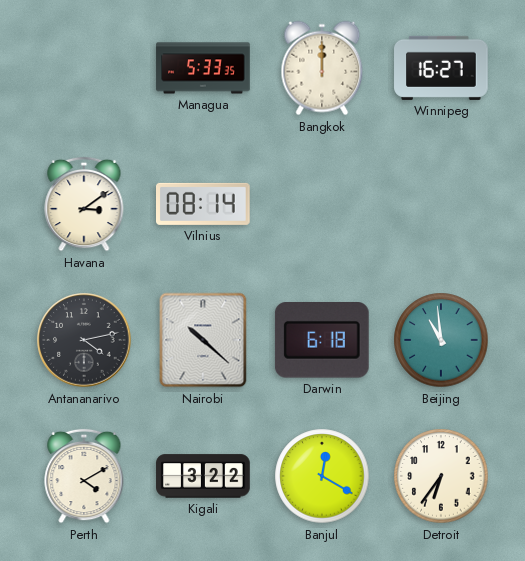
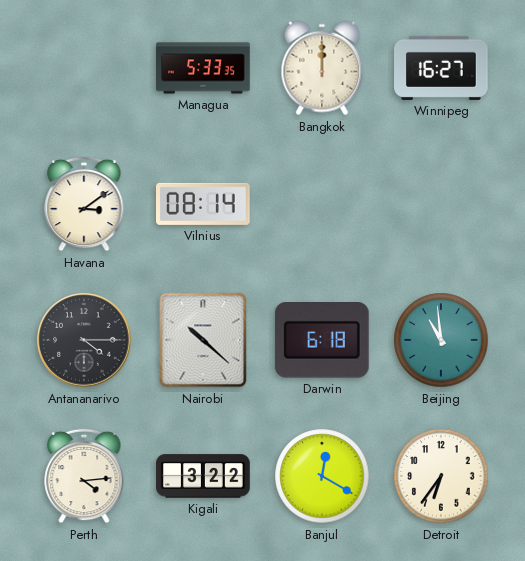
Antananarivo: 4:13 -> 4:15
Perth: 4:10 -> 4:14
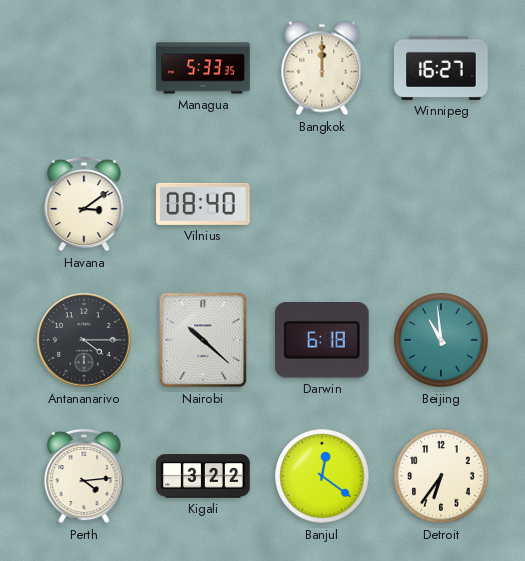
Vilnius: 08:14 -> 08:40
Banjul: 12:20 -> 12:21
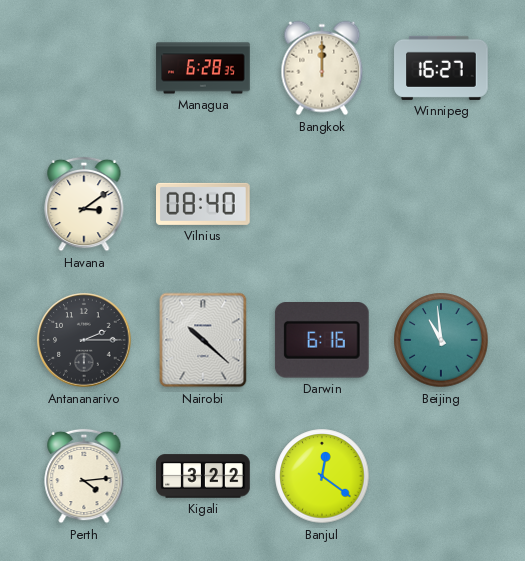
Managua: 5:33 -> 6:28
Antananarivo: 4:15 -> 2:15
Darwin: 6:18 -> 6:16
Detroit: 6:36 -> none
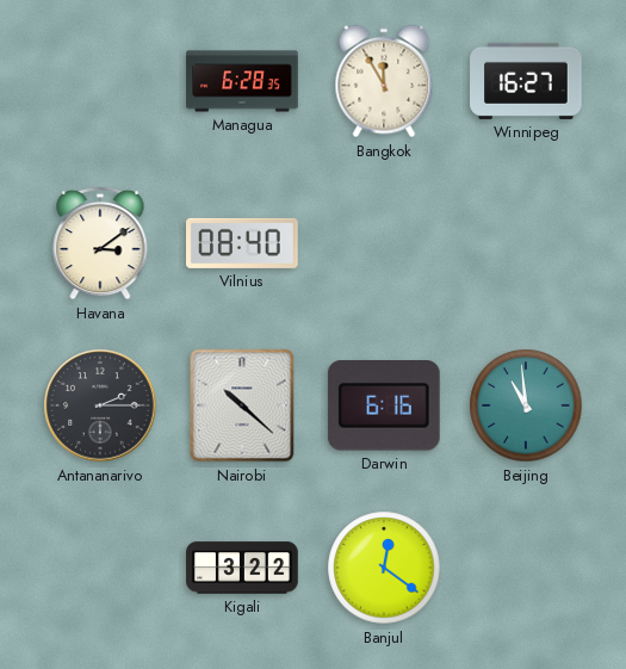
Bangkok: 12:00 -> 11:55
Perth: 4:14 -> none
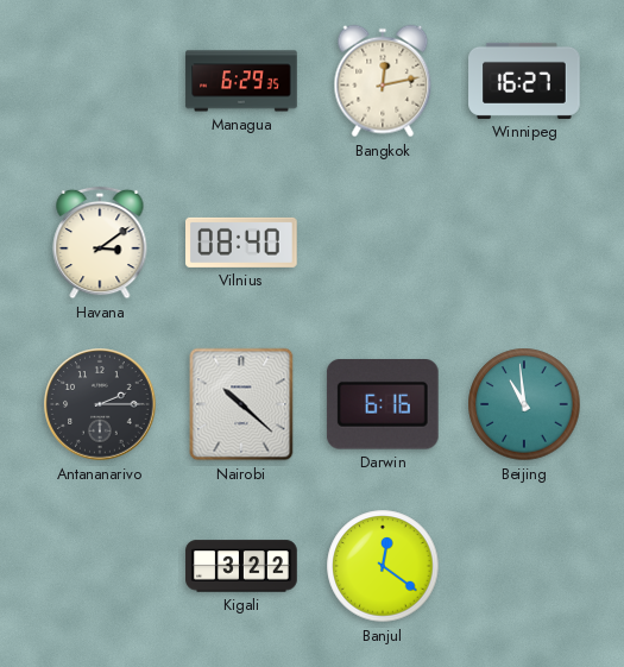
Managua: 6:28 -> 6:29
Bangkok: 11:55 -> 12:13
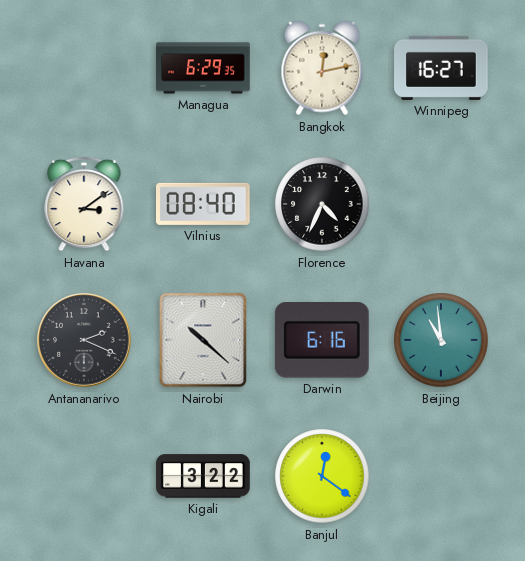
Florence: none -> 4:34
Antananarivo: 2:15 -> 2:19
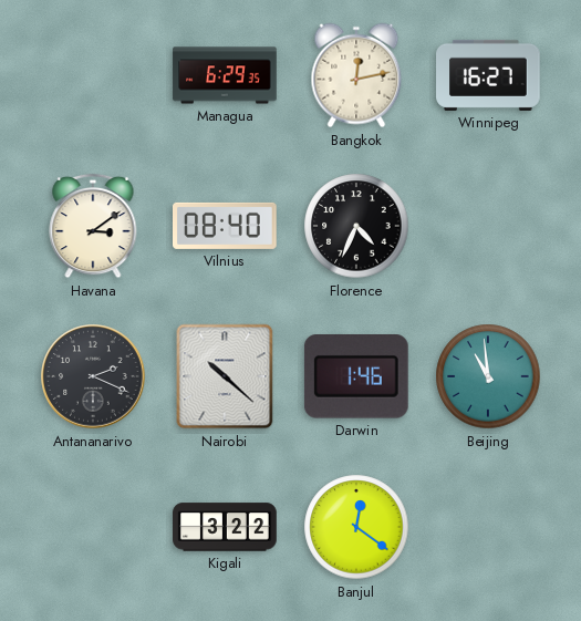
Darwin: 6:16 -> 1:46
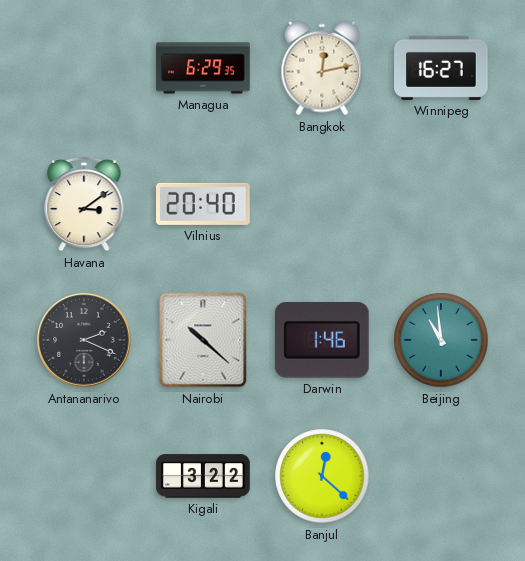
Vilnius: 08:40 -> 20:40
Florence: 4:34 -> none
Banjul: 12:21 -> 12:22
